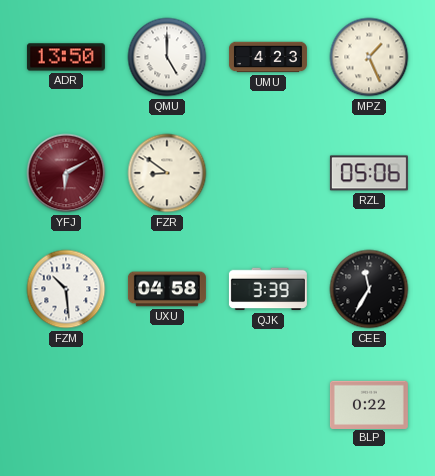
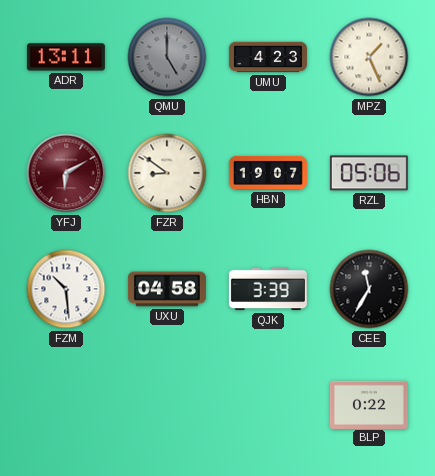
ADR: 13:50 -> 13:11
QMU dial: white -> grey
HBN: none -> 19:07
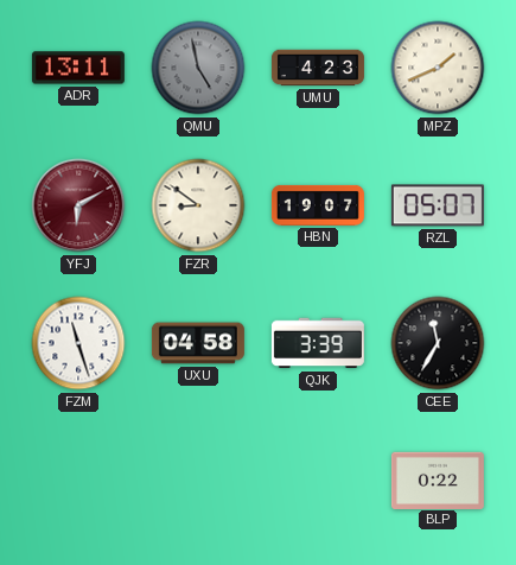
QMU: 5:00 -> 4:58
MPZ: 1:26 -> 1:41
RZL: 05:06 -> 05:07
FZM: 10:29 -> 11:27
